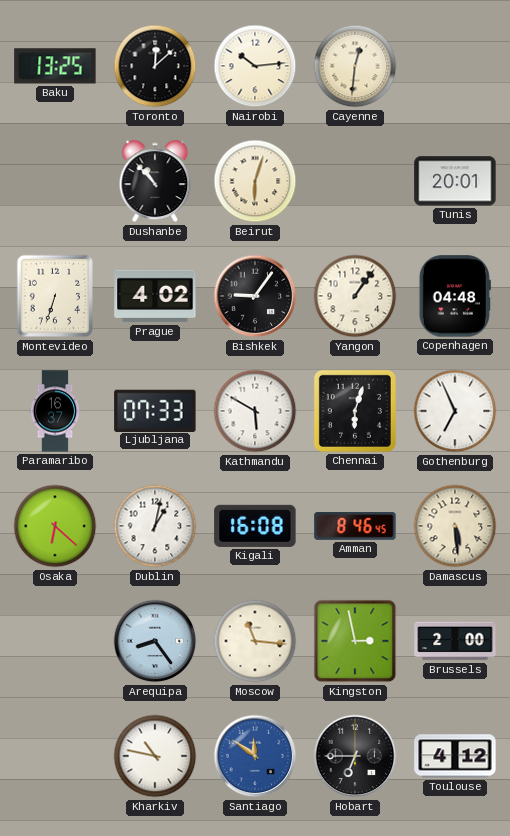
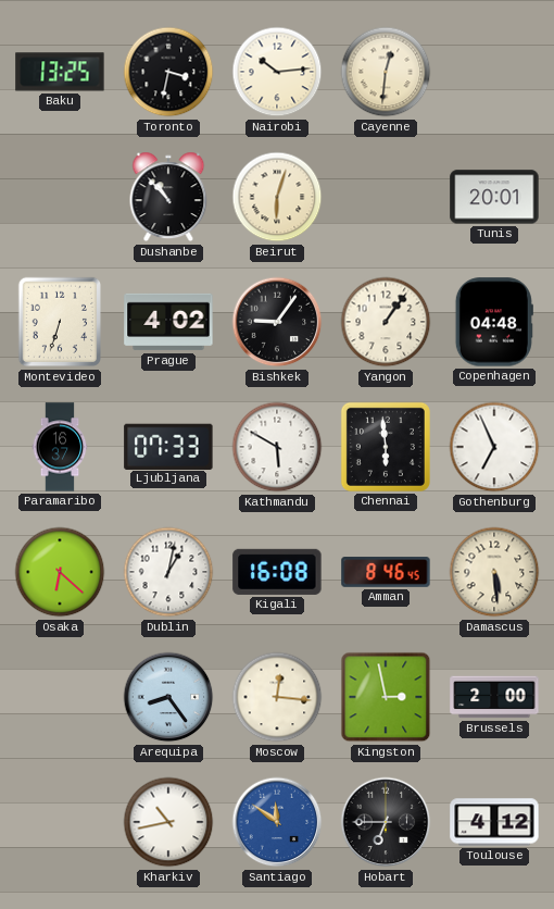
Toronto: 12:08 -> 3:32
Chennai: 6:03 -> 5:59
Moscow: 11:16 -> 12:16
Kharkiv: 10:47 -> 10:43
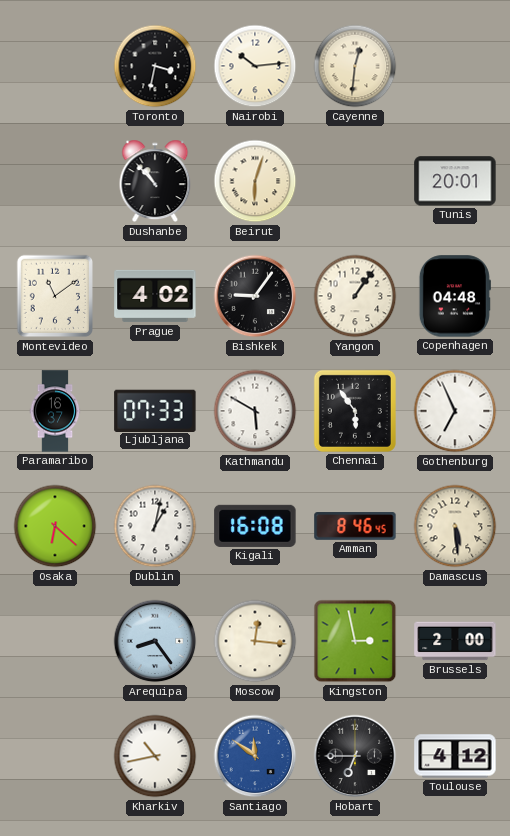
Baku: 13:25 -> none
Montevideo: 6:33 -> 11:09
Chennai: 5:59 -> 5:54
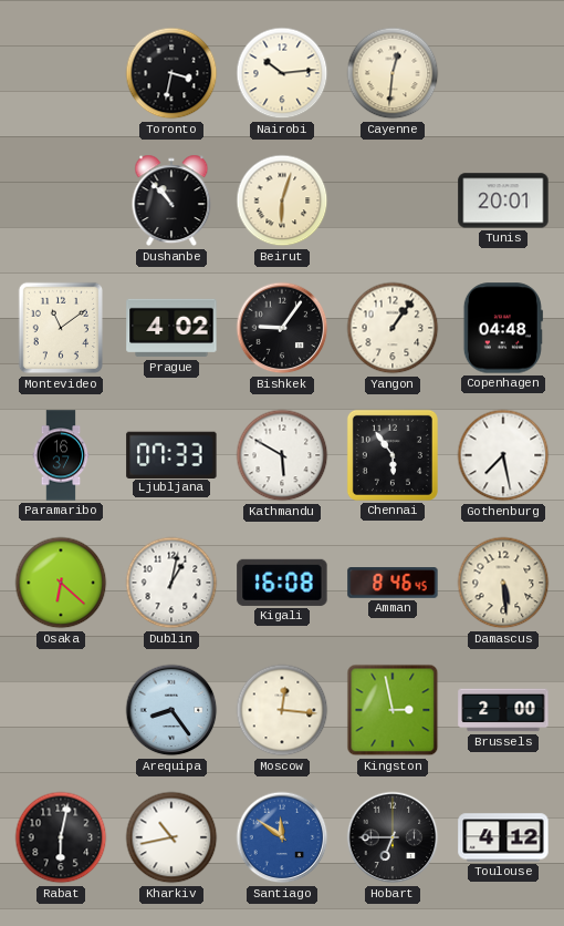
Gothenburg: 6:56 -> 7:28
Rabat: none -> 6:02
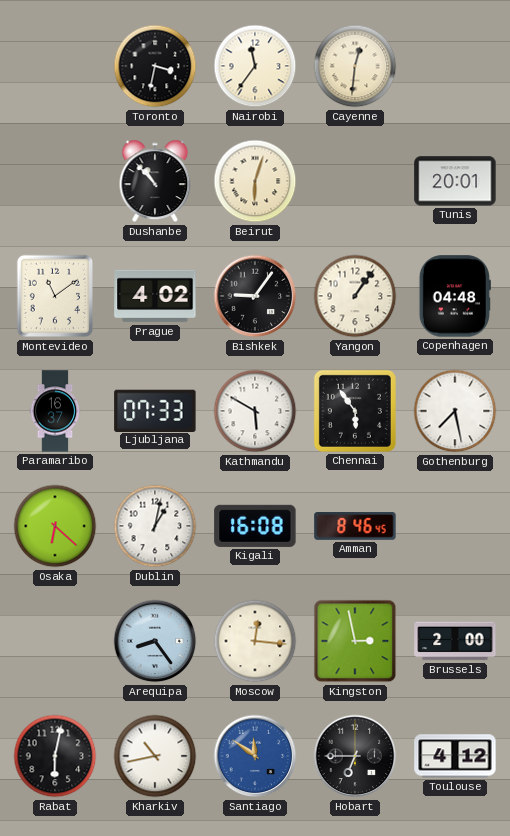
Nairobi: 10:14 -> 11:36
Damascus: 5:29 -> none
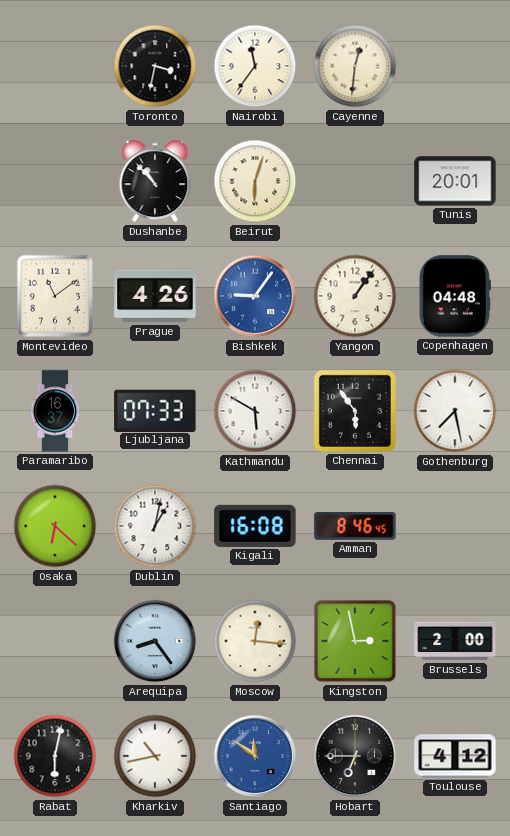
Prague: 4:02 -> 4:26
Bishkek dial: black -> blue
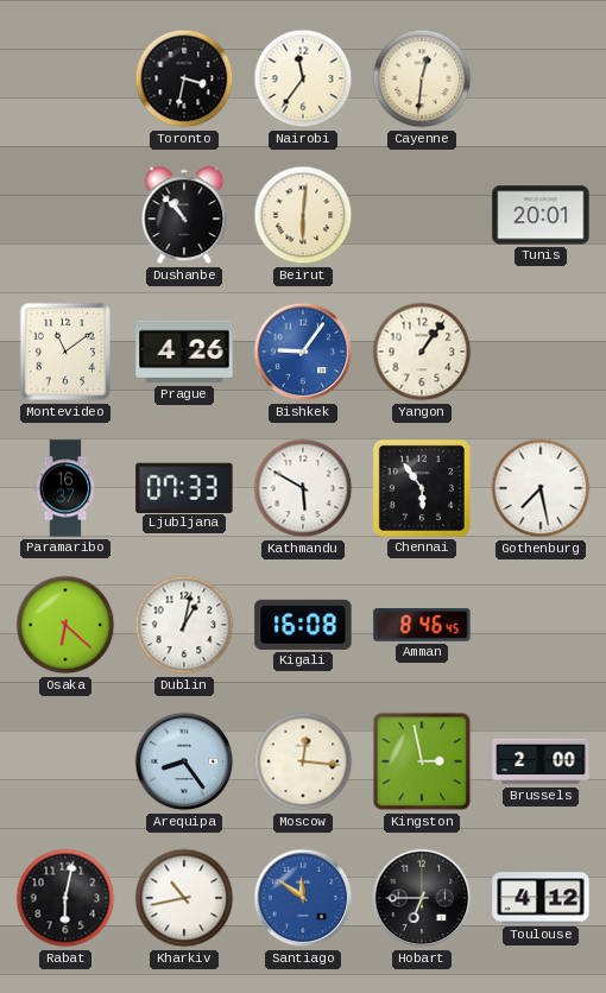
Beirut: 6:03 -> 6:01
Copenhagen: 04:48 -> none
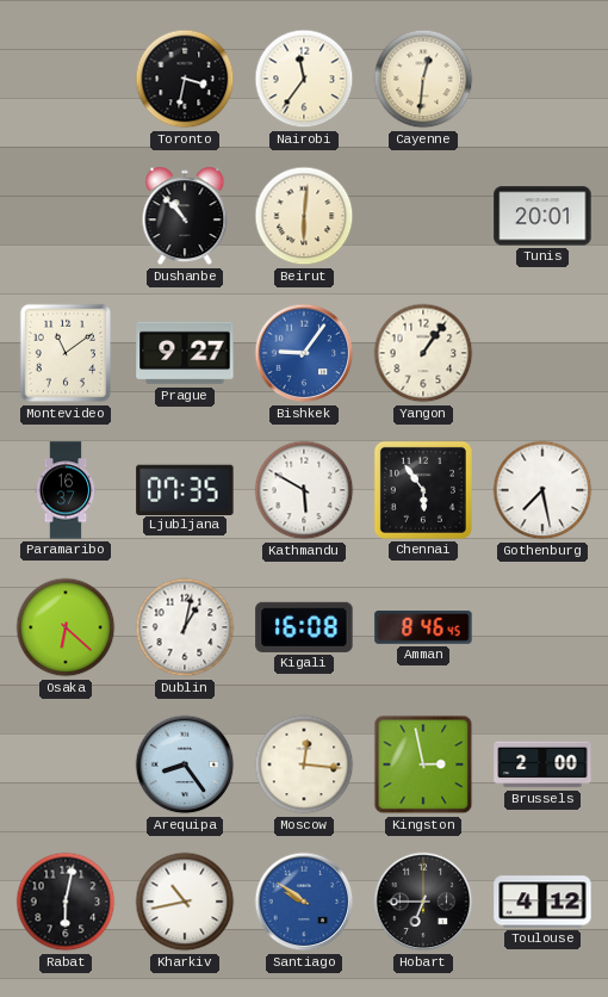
Prague: 4:26 -> 9:27
Ljubljana: 07:33 -> 07:35
Santiago: 11:51 -> 9:51
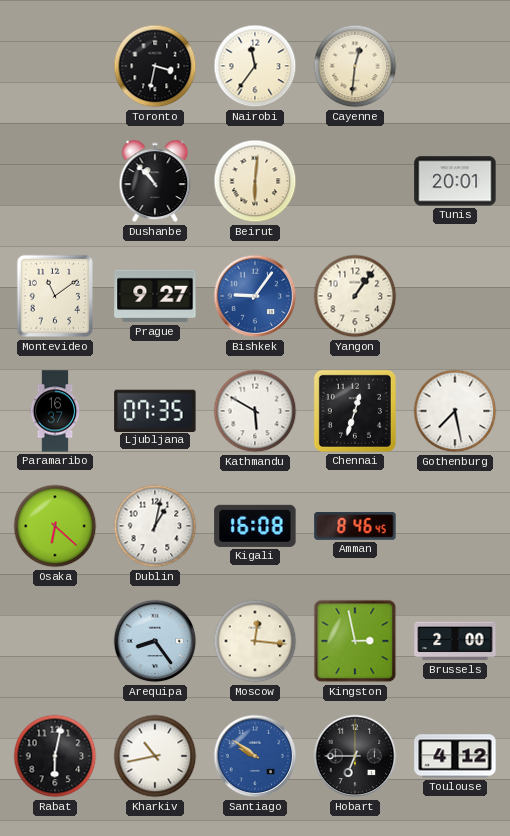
Chennai: 5:54 -> 12:33
